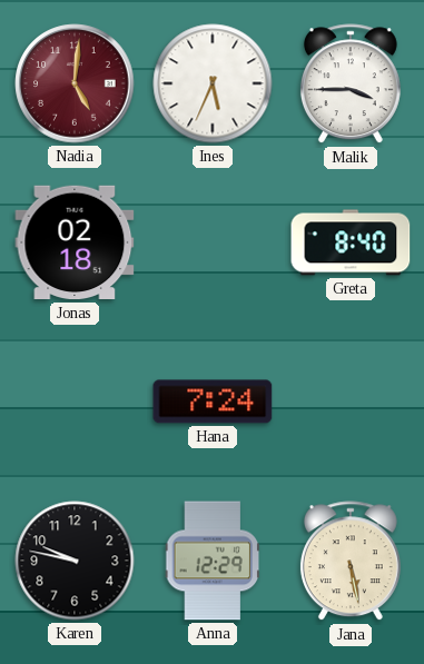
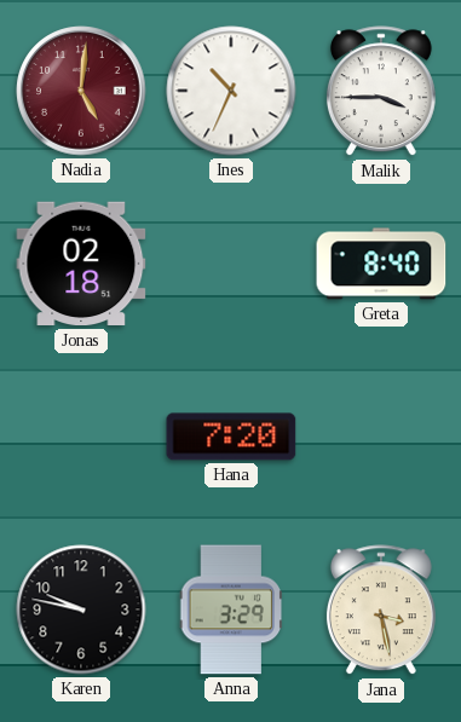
Ines: 5:34 -> 10:34
Hana: 7:24 -> 7:20
Anna: 12:29 -> 3:29
Jana: 5:28 -> 3:28
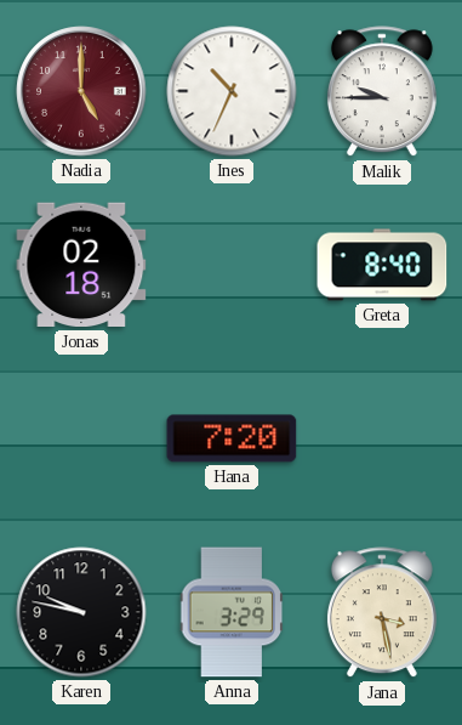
Nadia: 5:01 -> 5:00
Malik: 3:45 -> 9:45
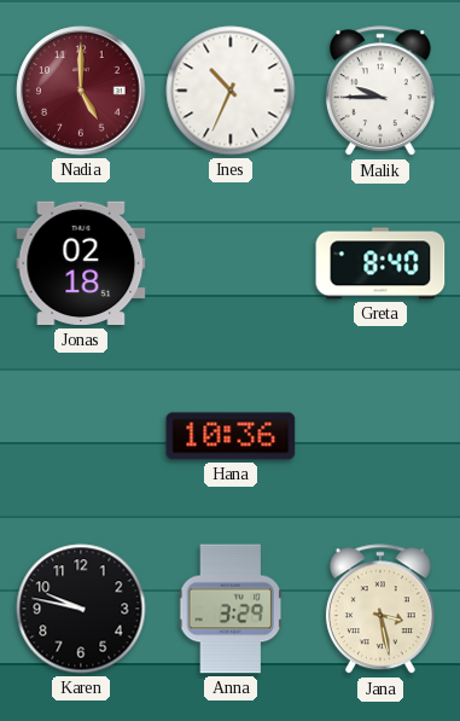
Hana: 7:20 -> 10:36
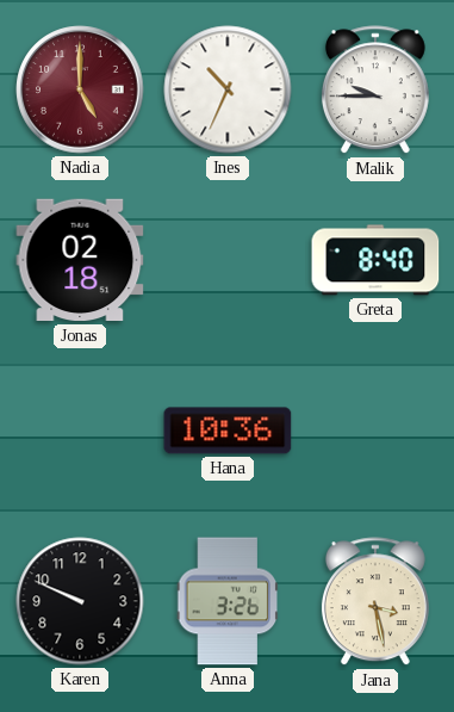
Karen: 9:47 -> 9:49
Anna: 3:29 -> 3:26
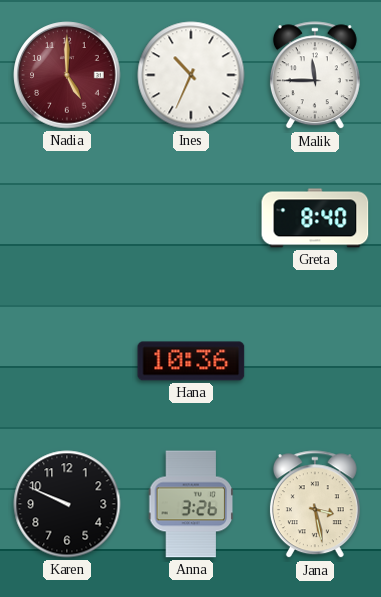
Malik: 9:45 -> 11:45
Jonas: 02:18 -> none
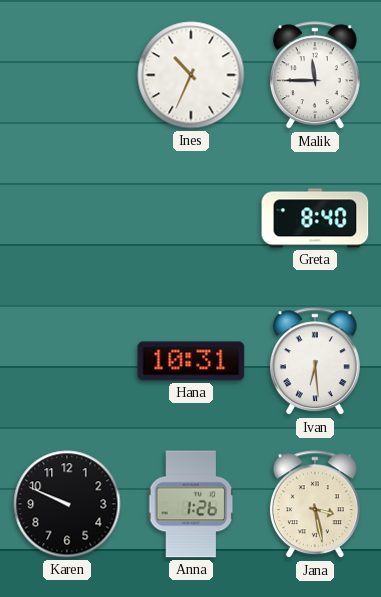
Nadia: 5:00 -> none
Hana: 10:36 -> 10:31
Ivan: none -> 6:29
Anna: 3:26 -> 1:26
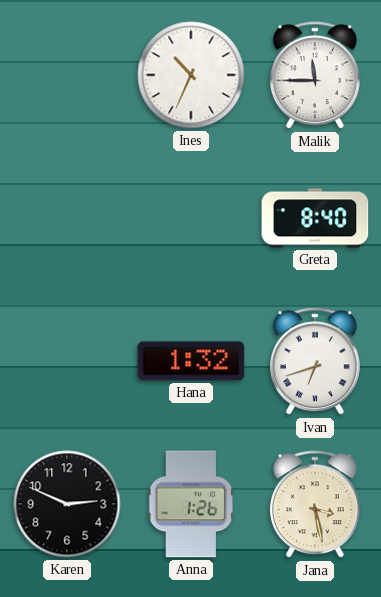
Hana: 10:31 -> 1:32
Ivan: 6:29 -> 6:42
Karen: 9:49 -> 2:49
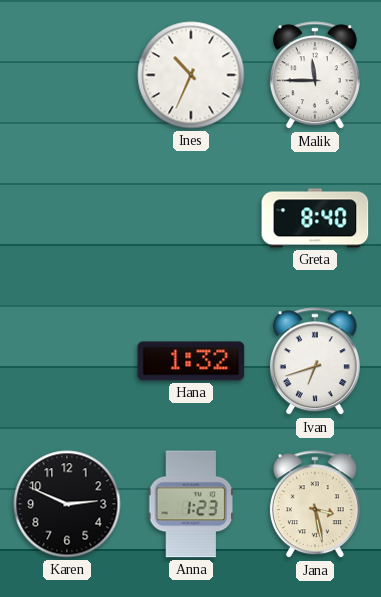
Anna: 1:26 -> 1:23
